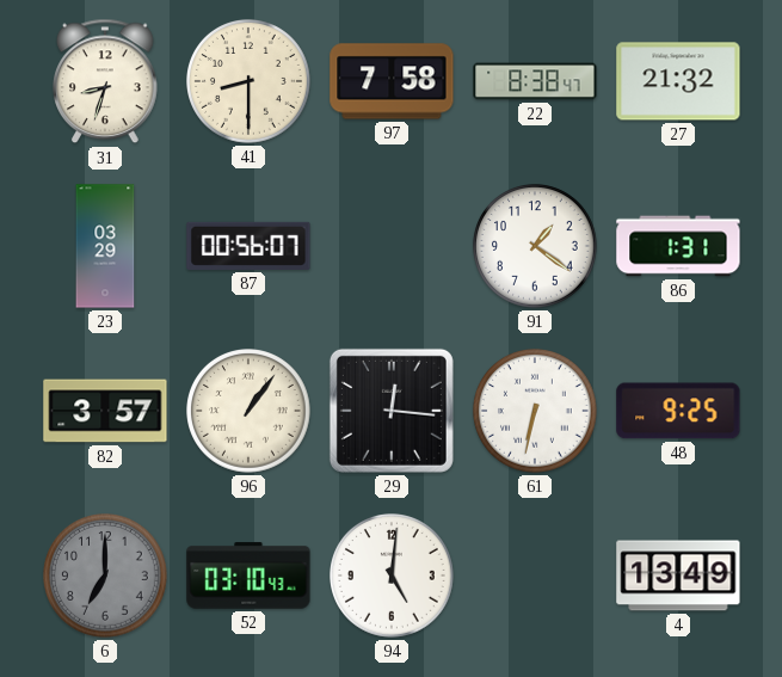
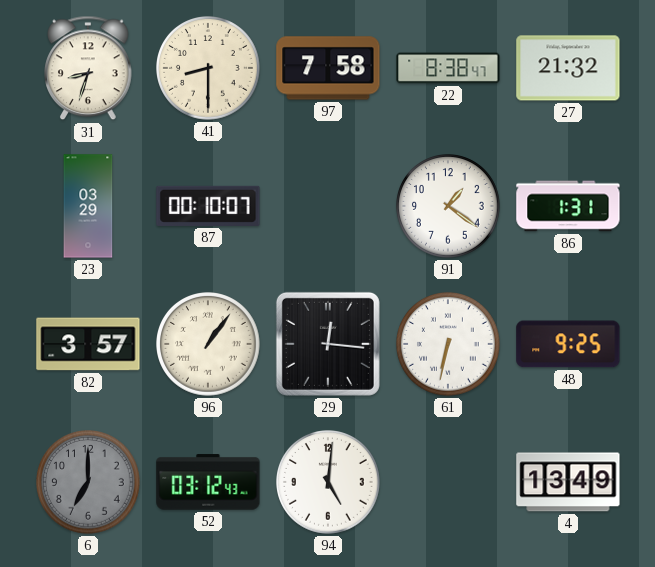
87: 00:56 -> 00:10
52: 03:10 -> 03:12
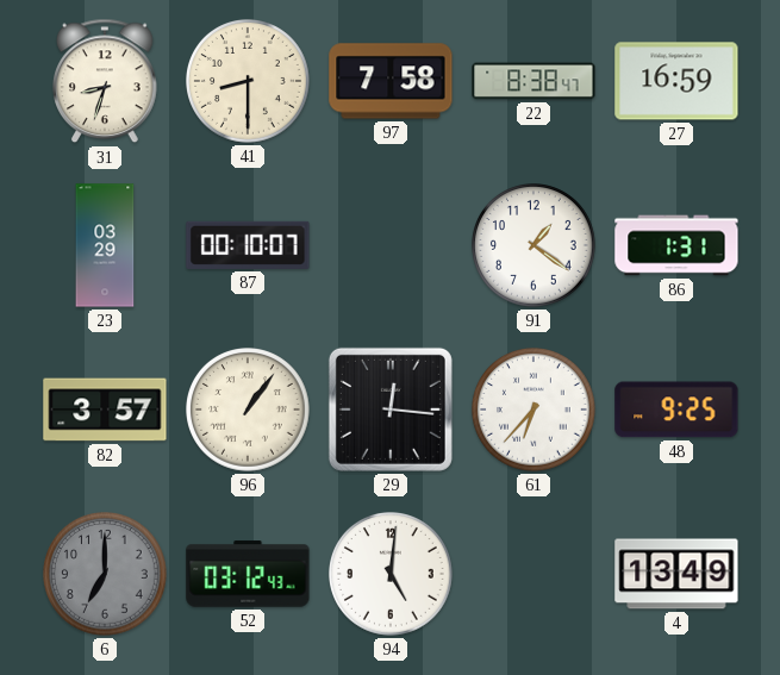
27: 21:32 -> 16:59
61: 6:32 -> 6:37
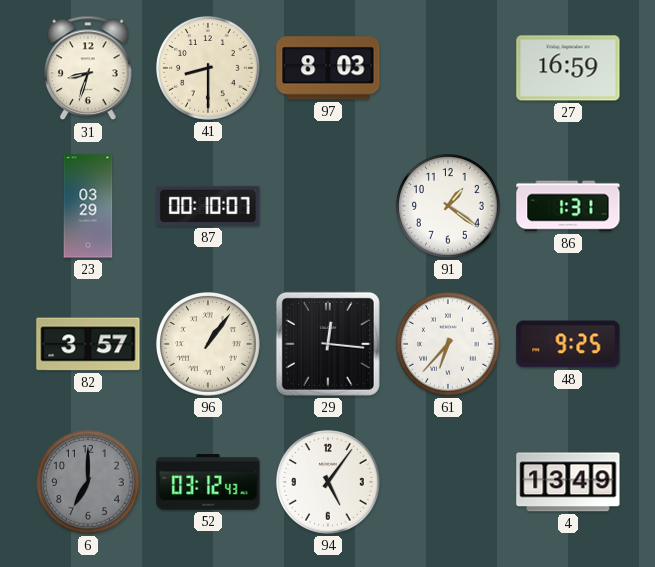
97: 7:58 -> 8:03
22: 8:38 -> none
94: 5:01 -> 5:06
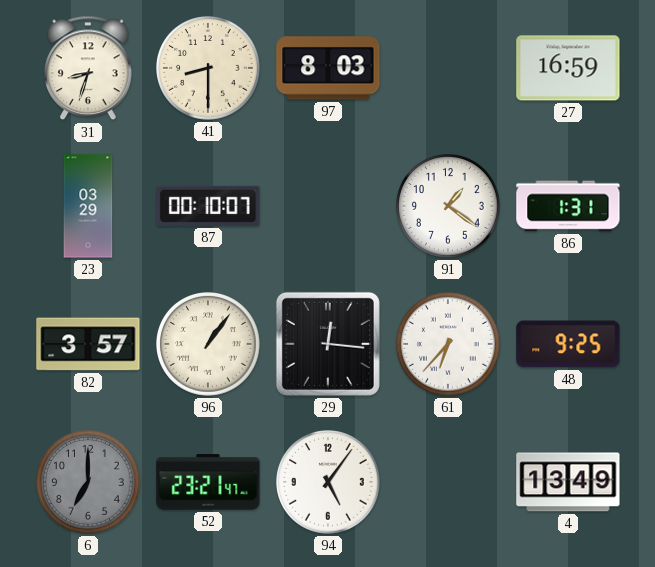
52: 03:12 -> 23:21
